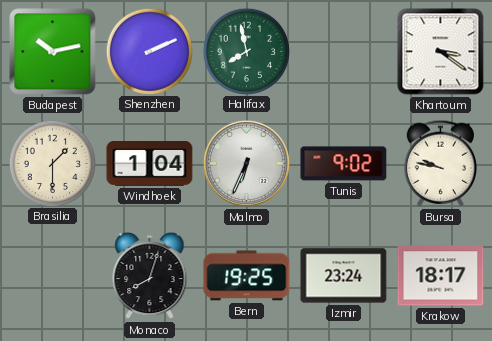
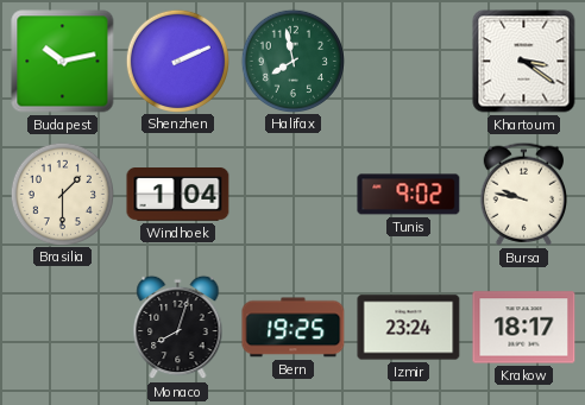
Malmo: 6:34 -> none
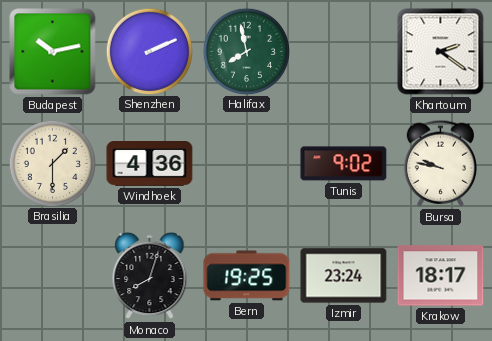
Khartoum: 3:21 -> 2:21
Windhoek: 1:04 -> 4:36
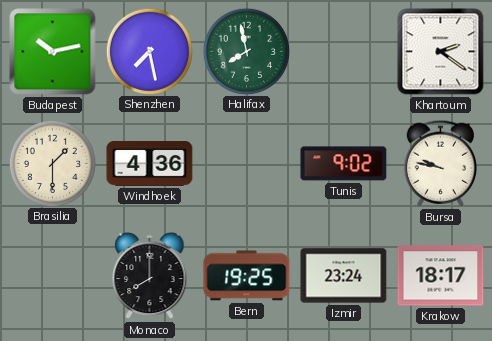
Shenzhen: 2:11 -> 7:28
Monaco: 8:03 -> 8:00
